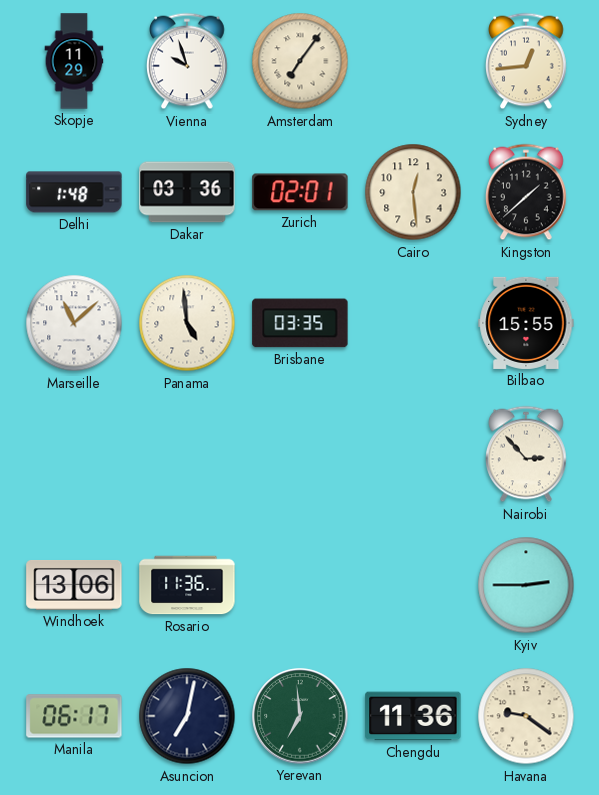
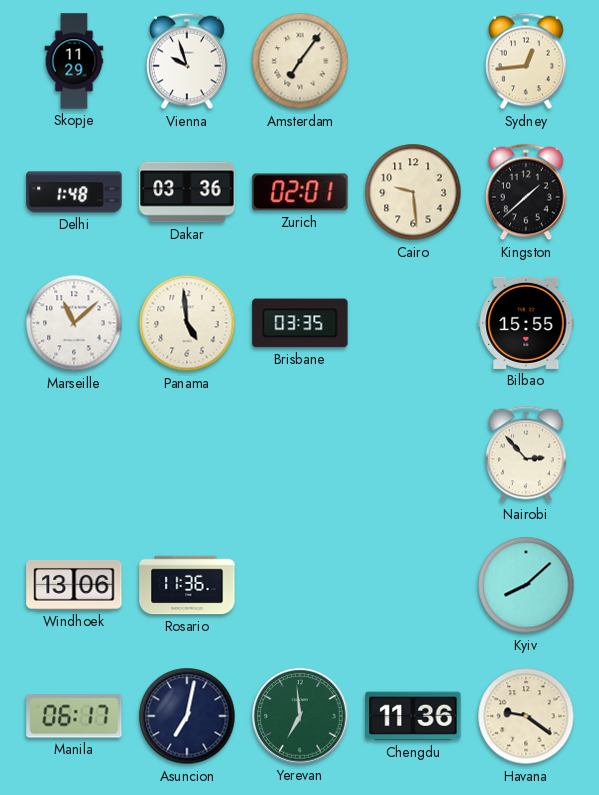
Cairo: 12:29 -> 9:29
Kyiv: 2:45 -> 8:08
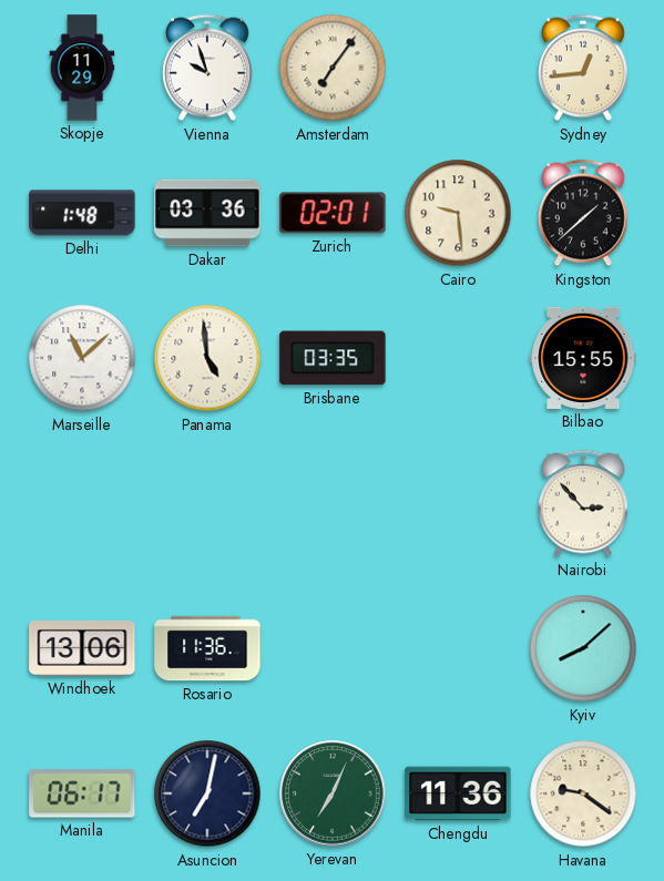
Yerevan: 6:59 -> 7:04
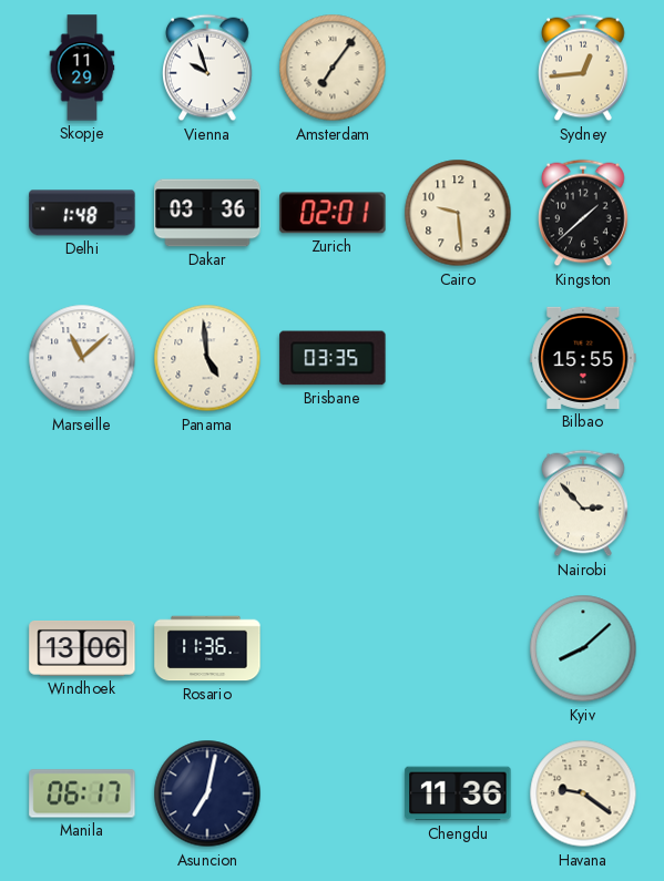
Yerevan: 7:04 -> none
